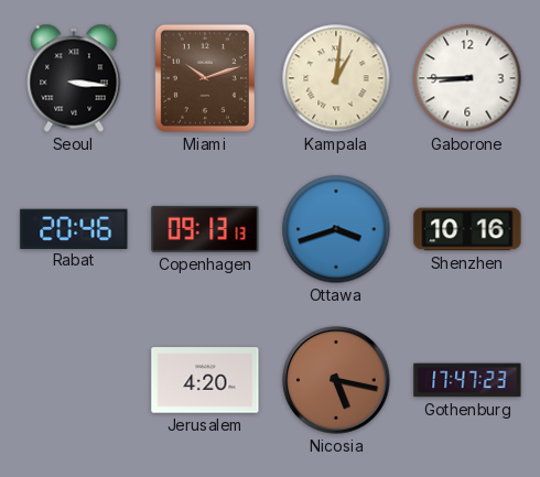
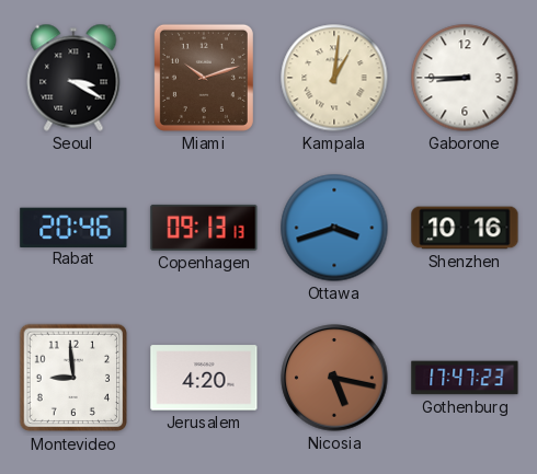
Seoul: 3:16 -> 3:20
Montevideo: none -> 8:59
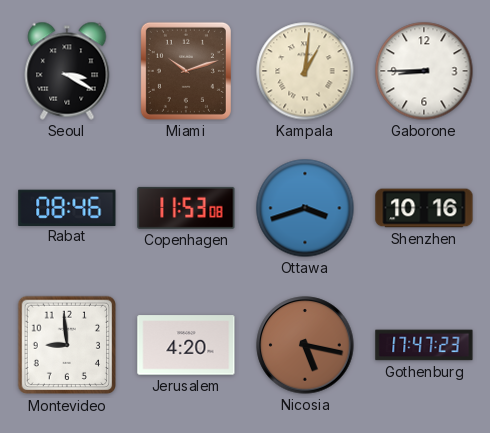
Rabat: 20:46 -> 08:46
Copenhagen: 09:13 -> 11:53
